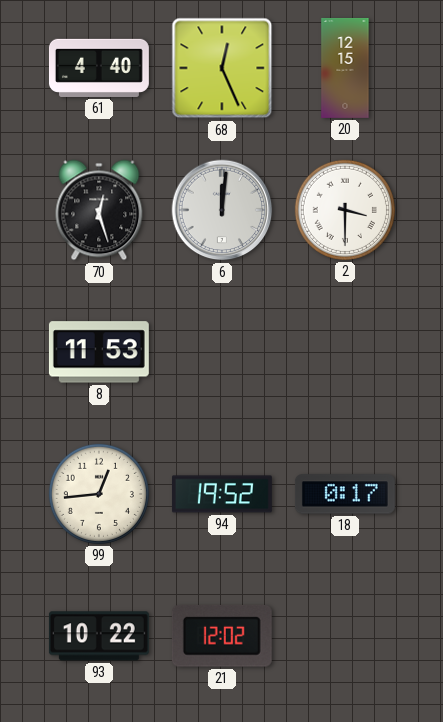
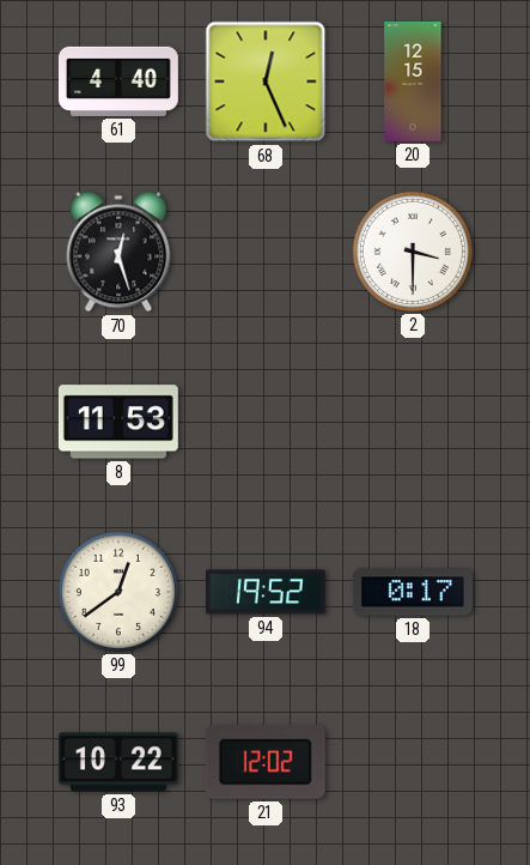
6: 12:01 -> none
99: 12:44 -> 12:39
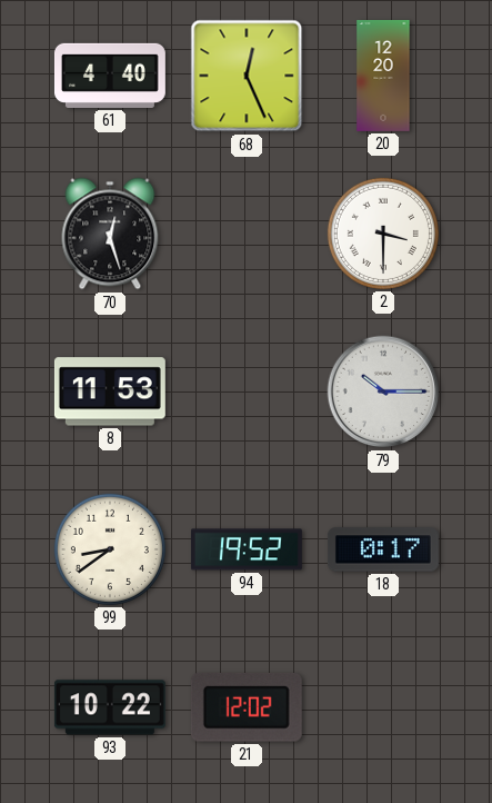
20: 12:15 -> 12:20
79: none -> 10:15
99: 12:39 -> 8:39
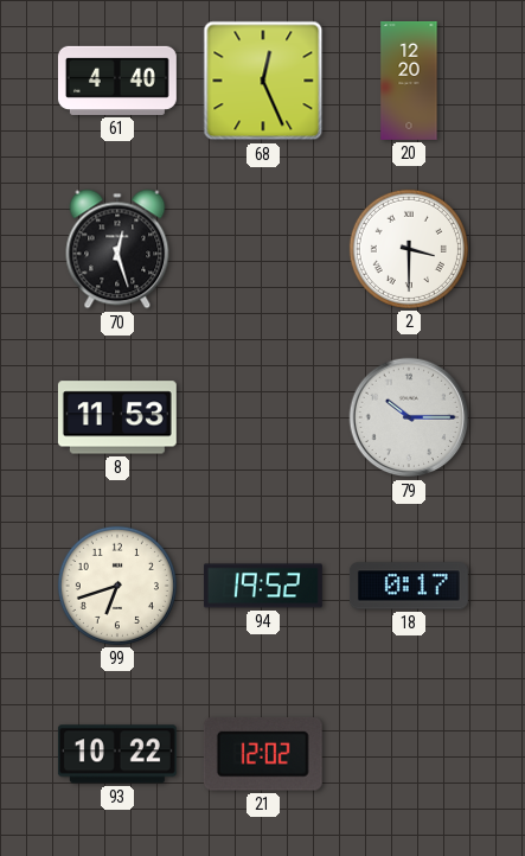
99: 8:39 -> 6:42
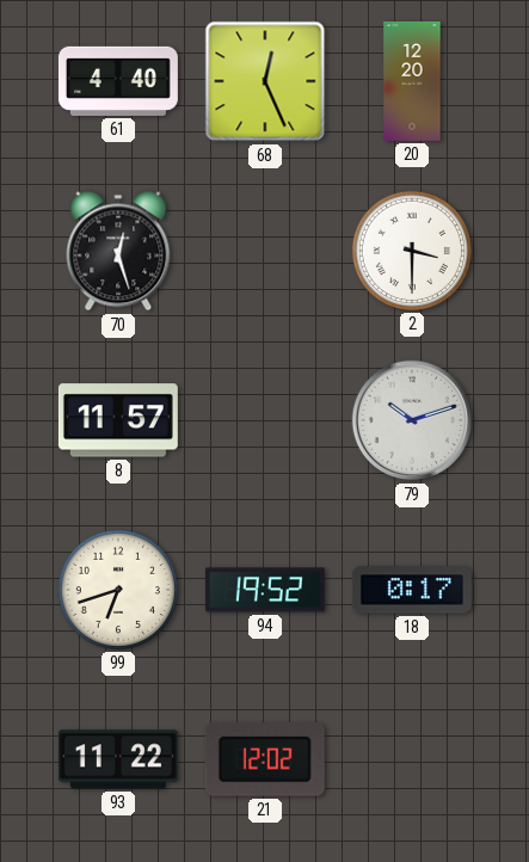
8: 11:53 -> 11:57
79: 10:15 -> 10:12
93: 10:22 -> 11:22
